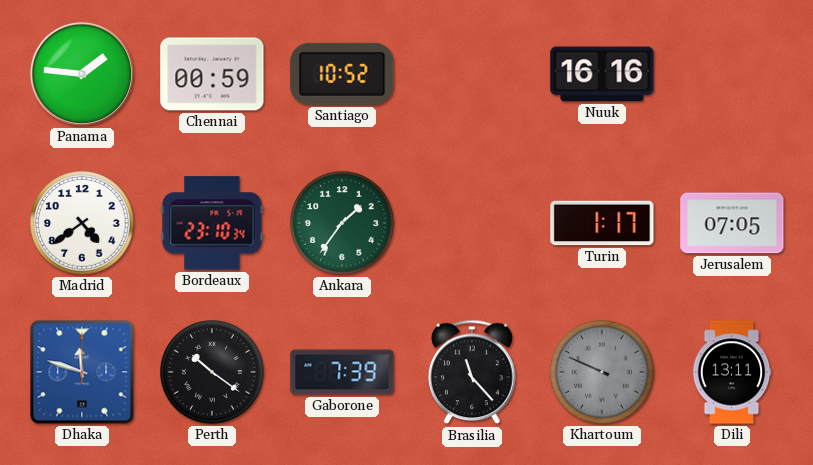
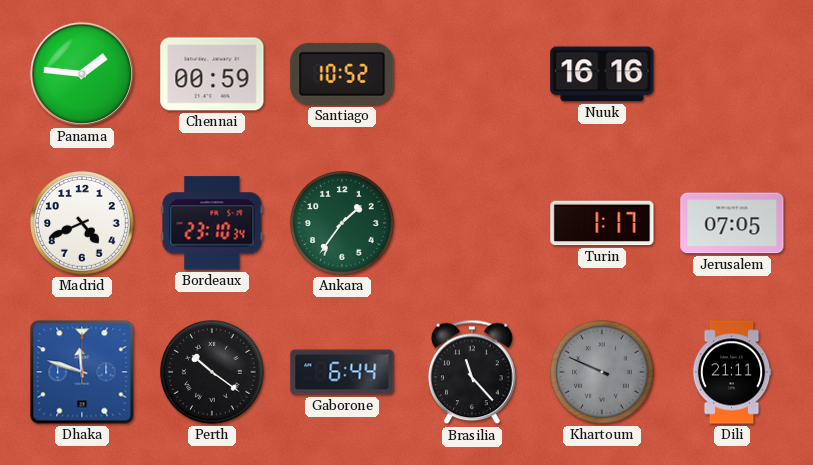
Madrid: 4:39 -> 4:41
Gaborone: 7:39 -> 6:44
Dili: 13:11 -> 21:11
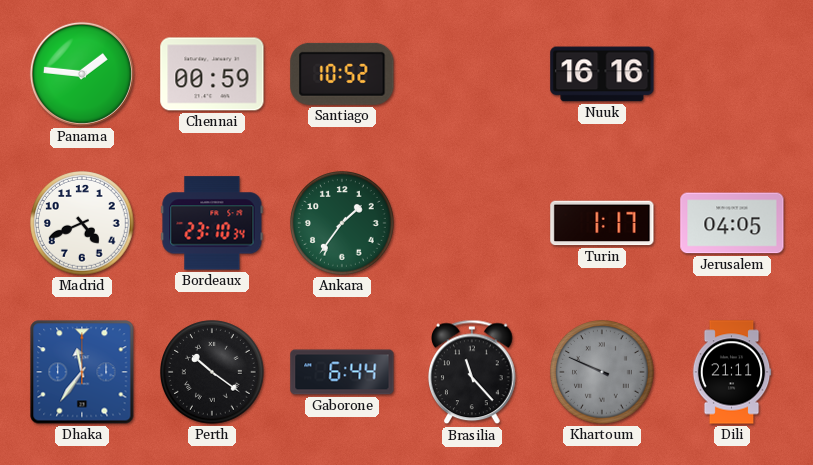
Jerusalem: 07:05 -> 04:05
Dhaka: 11:48 -> 11:36
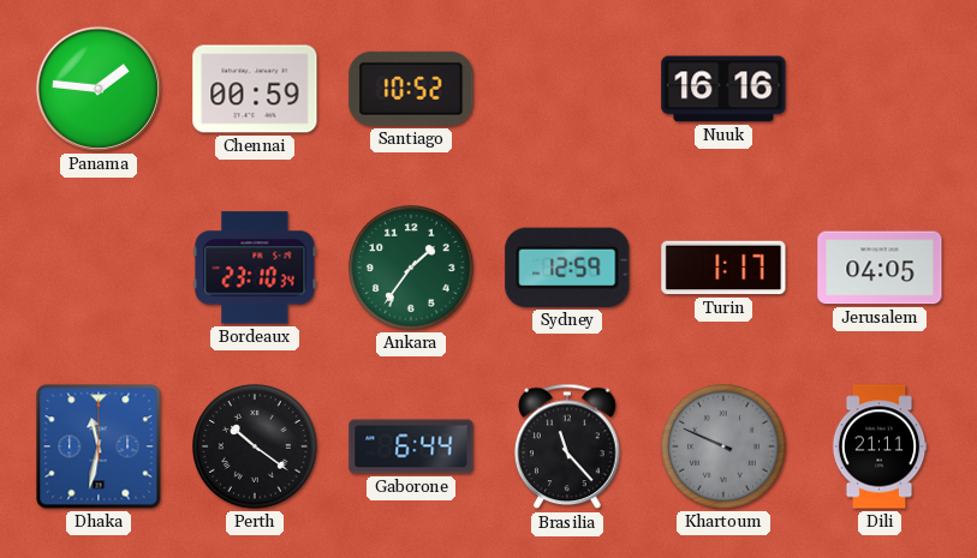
Madrid: 4:41 -> none
Sydney: none -> 12:59
Dhaka: 11:36 -> 11:32
